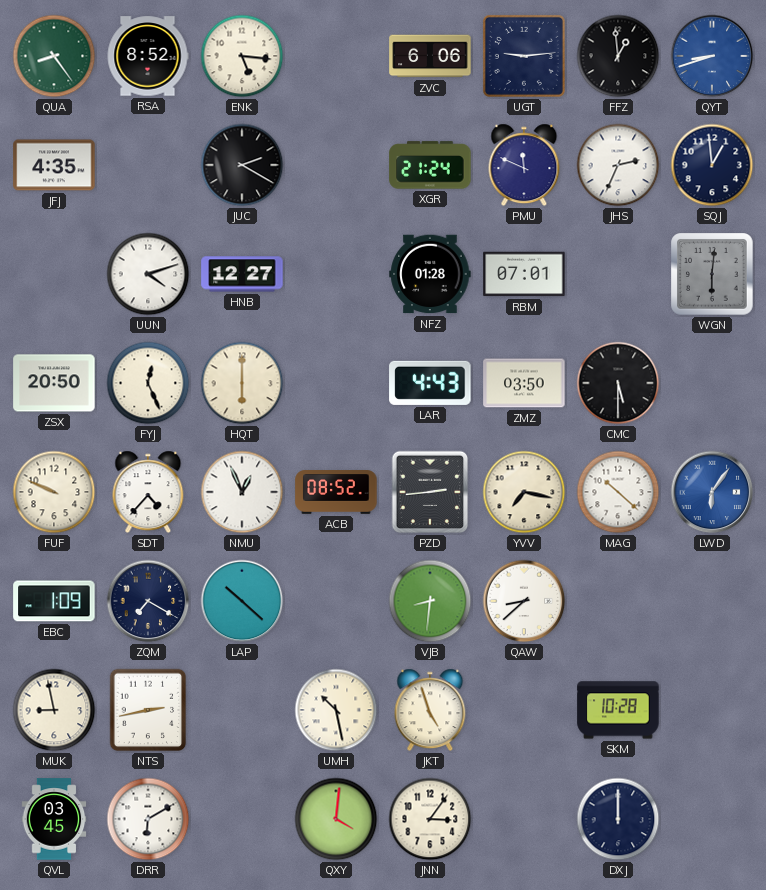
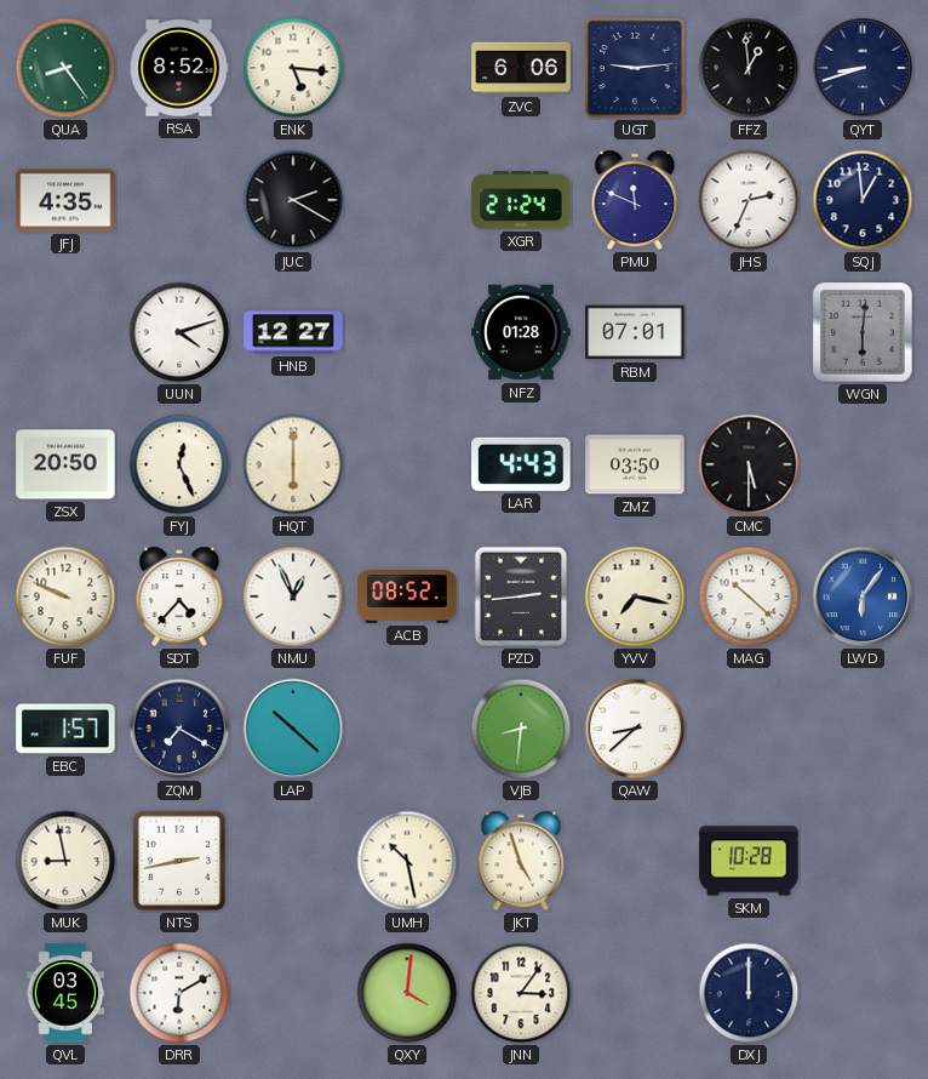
QYT dial: blue -> navy
EBC: 1:09 -> 1:57
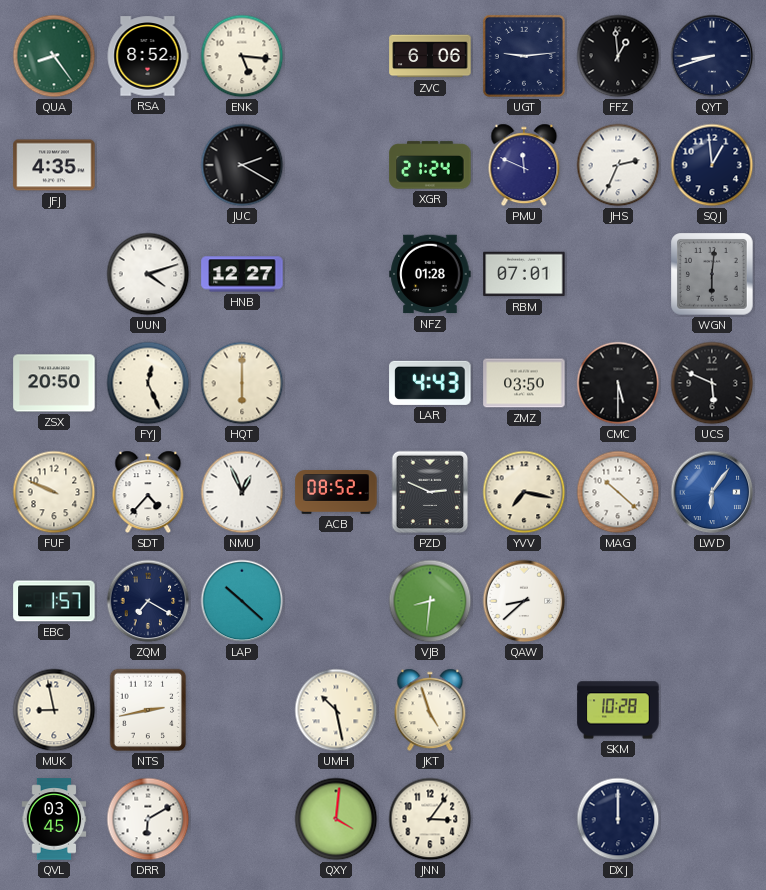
UCS: none -> 5:49
PZD: 2:44 -> 2:49
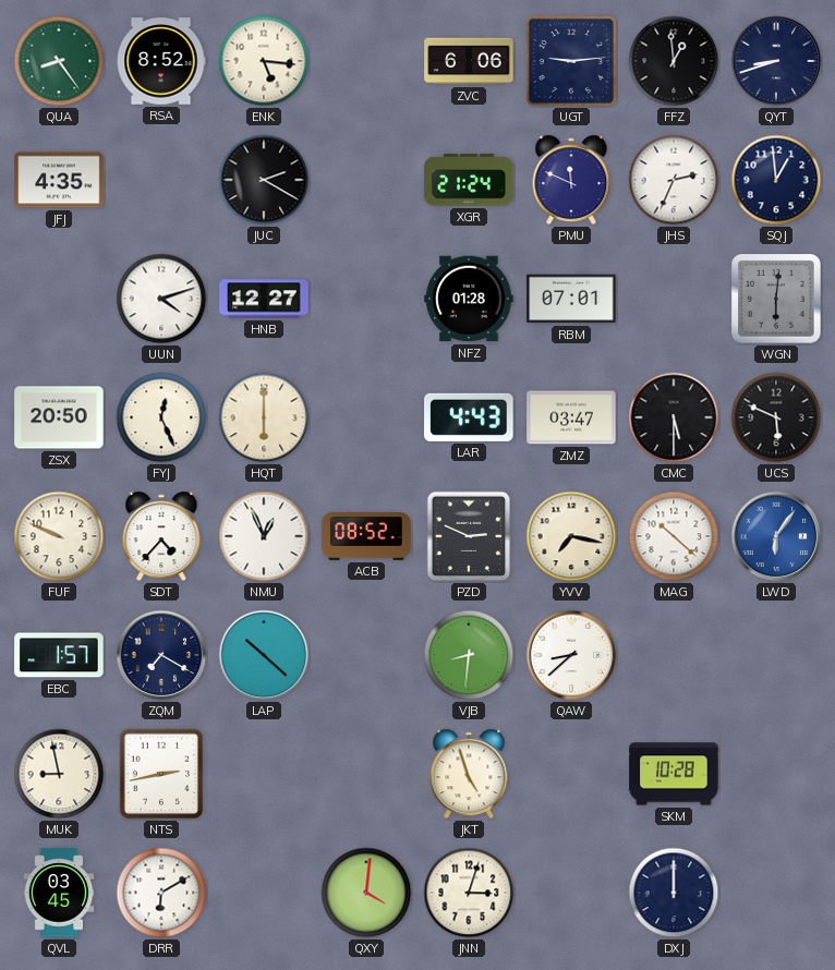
ZMZ: 03:50 -> 03:47
UMH: 10:28 -> none
JNN: 3:06 -> 3:03
